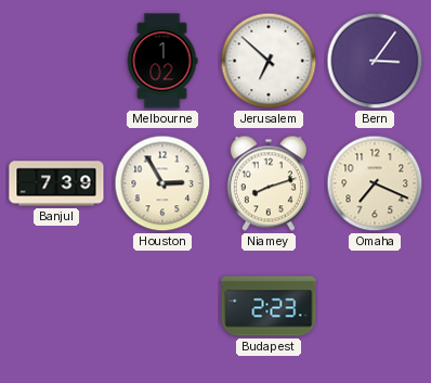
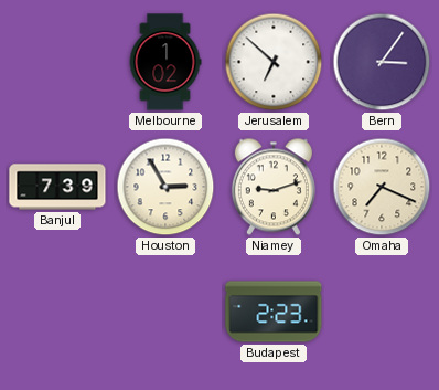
Niamey: 8:12 -> 9:12
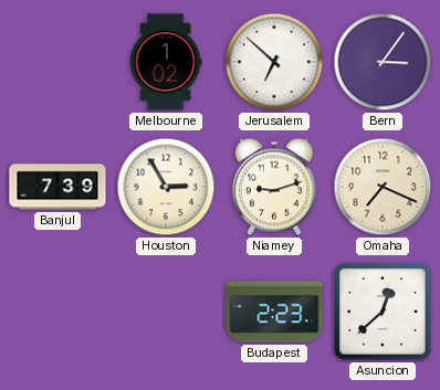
Asuncion: none -> 12:38
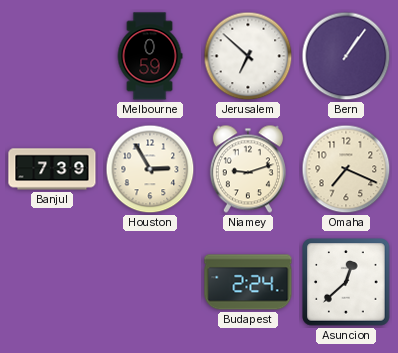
Melbourne: 1:02 -> 0:59
Bern: 3:06 -> 1:06
Budapest: 2:23 -> 2:24
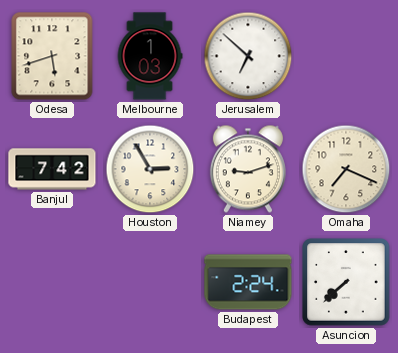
Odesa: none -> 5:42
Melbourne: 0:59 -> 1:03
Bern: 1:06 -> none
Banjul: 7:39 -> 7:42
Asuncion: 12:38 -> 7:38
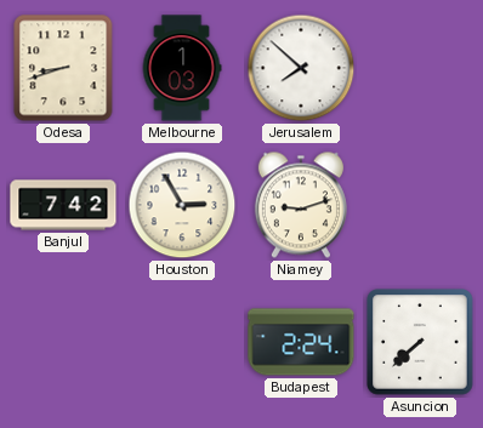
Odesa: 5:42 -> 8:42
Jerusalem: 6:52 -> 7:52
Omaha: 7:19 -> none
